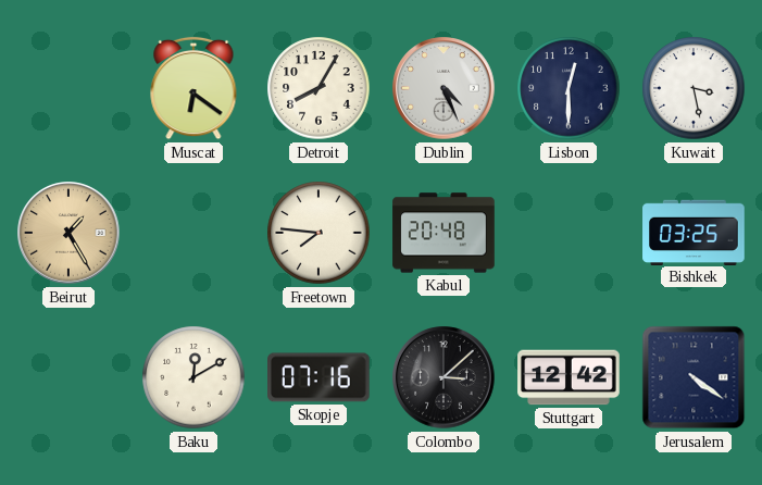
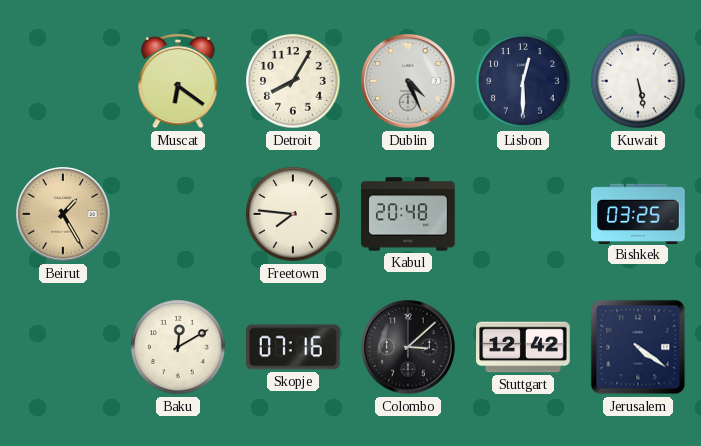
Kuwait: 3:28 -> 5:28
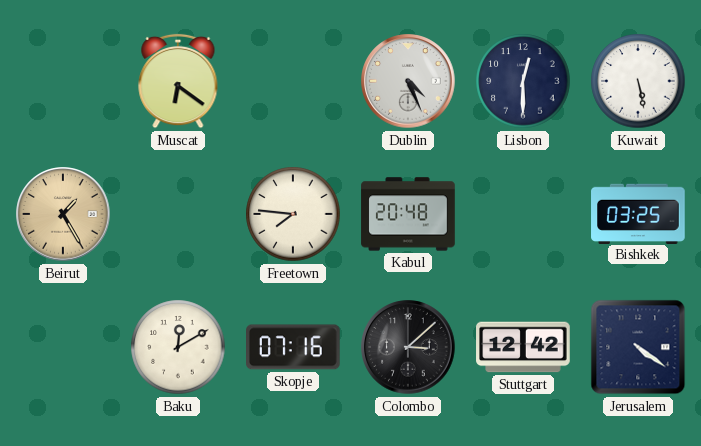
Detroit: 8:05 -> none
